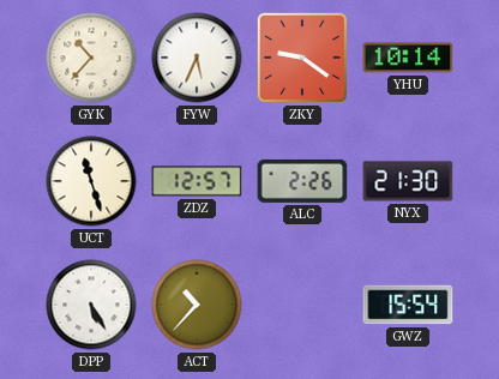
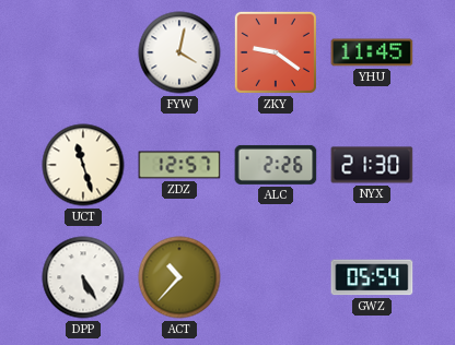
GYK: 10:37 -> none
FYW: 5:34 -> 4:02
YHU: 10:14 -> 11:45
GWZ: 15:54 -> 05:54
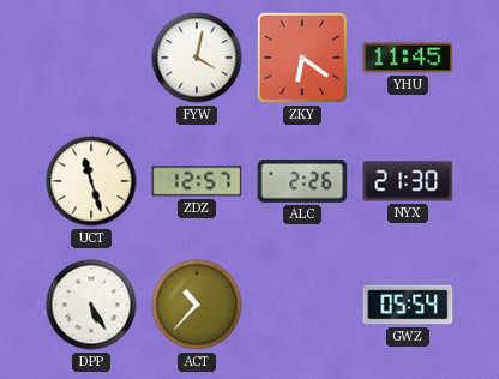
ZKY: 9:21 -> 6:21
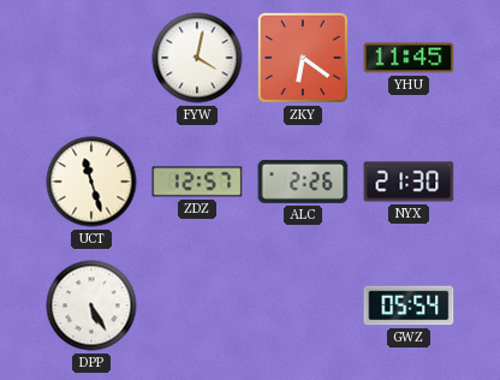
ACT: 10:37 -> none
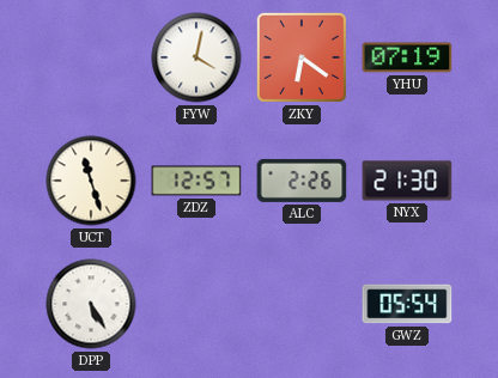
YHU: 11:45 -> 07:19
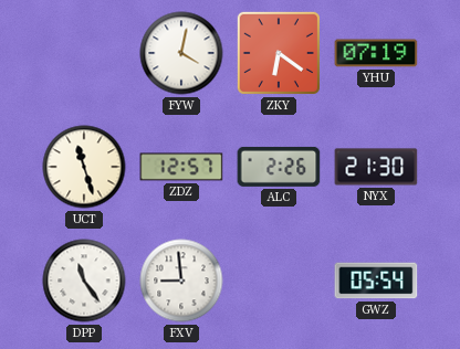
DPP: 5:25 -> 11:24
FXV: none -> 8:59
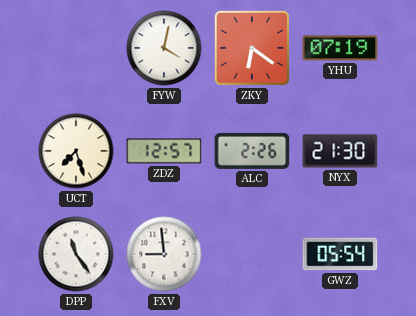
UCT: 11:27 -> 7:27
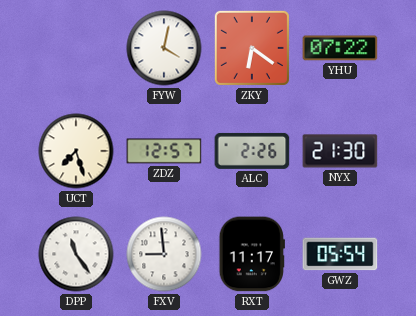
YHU: 07:19 -> 07:22
RXT: none -> 11:17
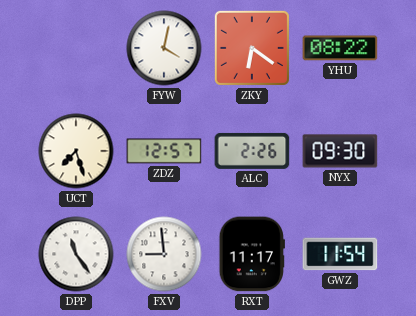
YHU: 07:22 -> 08:22
NYX: 21:30 -> 09:30
GWZ: 05:54 -> 11:54
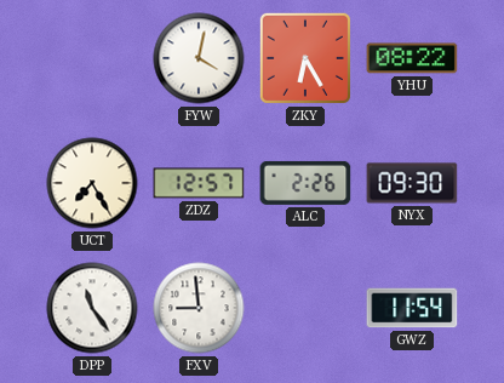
ZKY: 6:21 -> 6:25
UCT: 7:27 -> 7:25
RXT: 11:17 -> none
